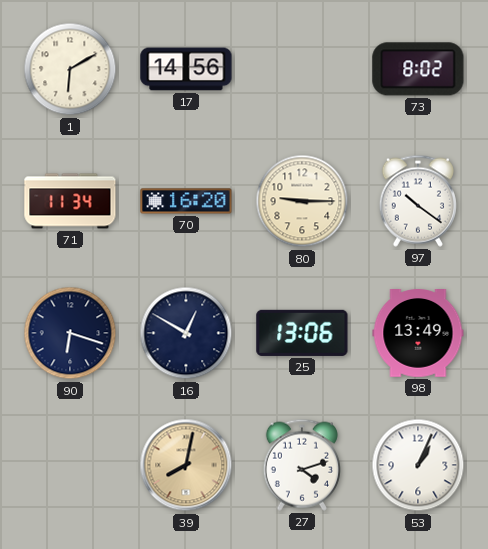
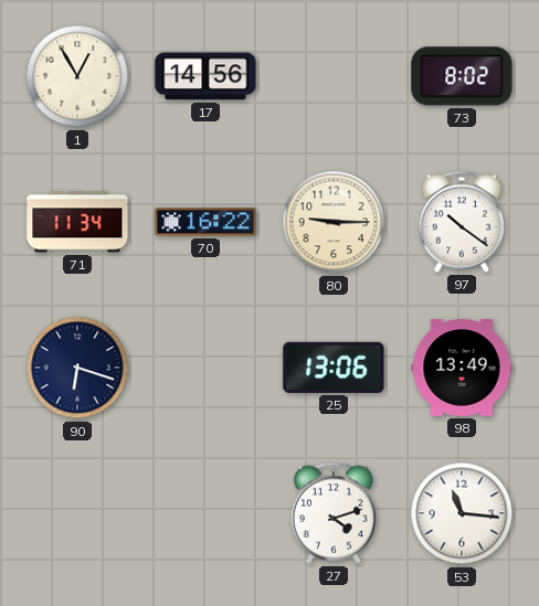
1: 6:10 -> 12:55
70: 16:20 -> 16:22
16: 12:50 -> none
39: 8:02 -> none
53: 1:04 -> 11:16
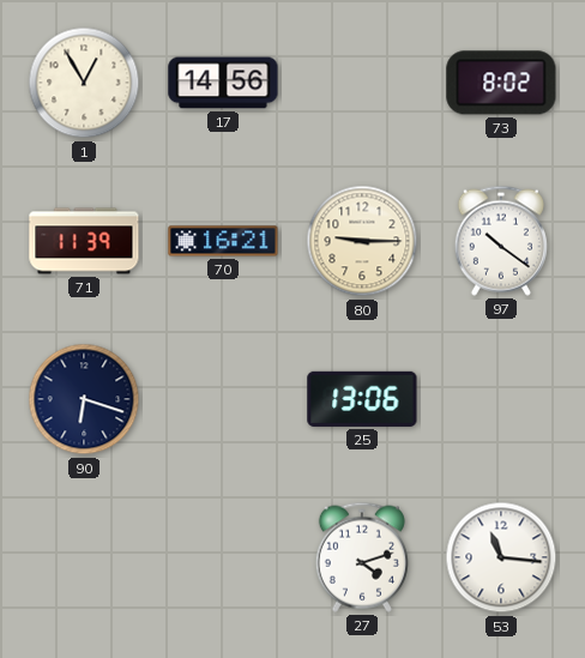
71: 11:34 -> 11:39
70: 16:22 -> 16:21
98: 13:49 -> none
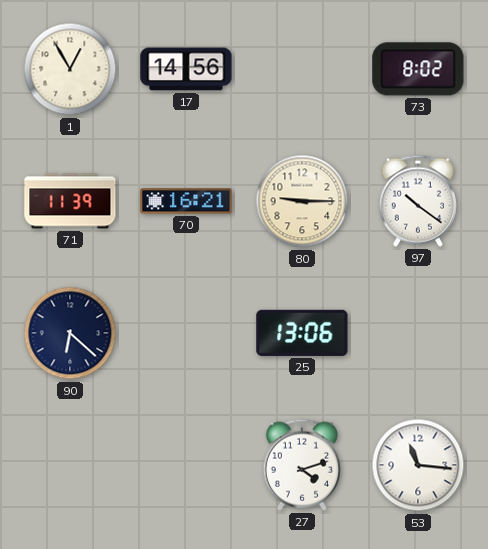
90: 6:18 -> 6:22
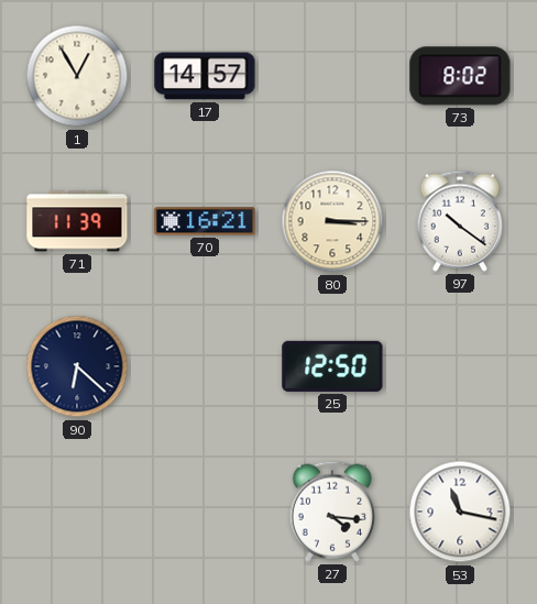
17: 14:56 -> 14:57
80: 9:15 -> 3:15
25: 13:06 -> 12:50
27: 4:12 -> 4:16
53: 11:16 -> 11:17
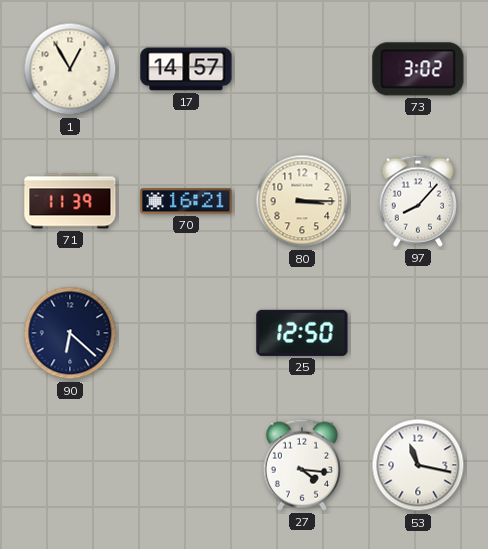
73: 8:02 -> 3:02
97: 10:21 -> 8:07
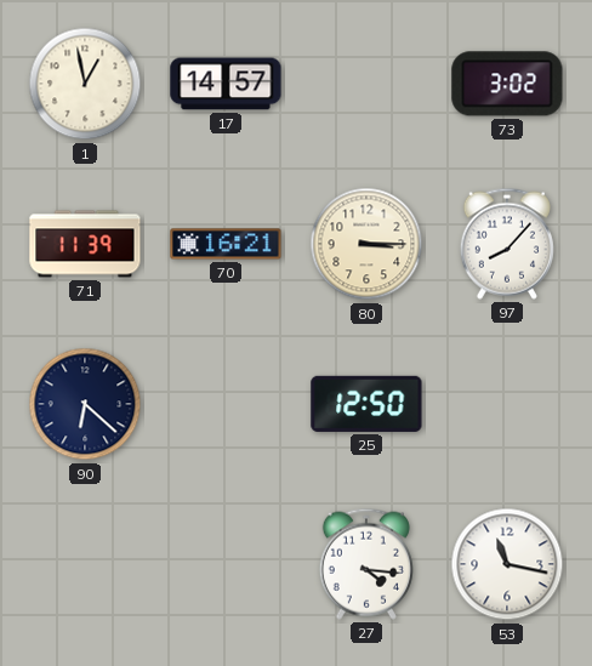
1: 12:55 -> 12:58
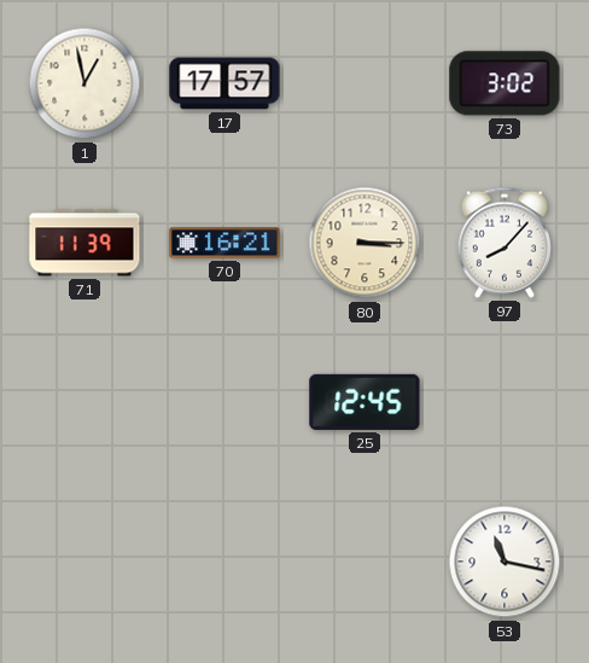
17: 14:57 -> 17:57
90: 6:22 -> none
25: 12:50 -> 12:45
27: 4:16 -> none
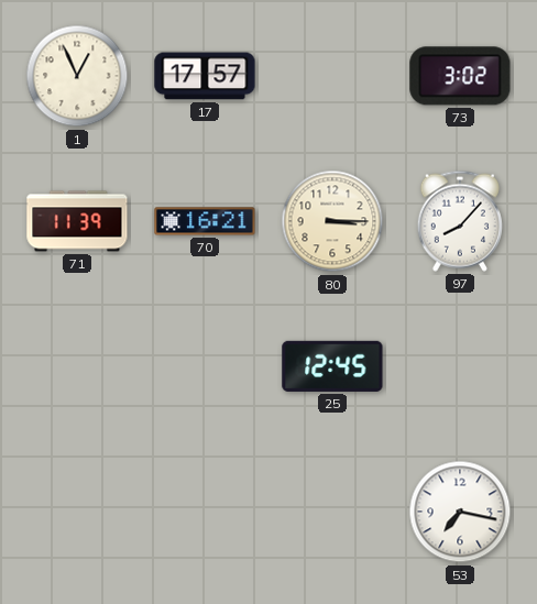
1: 12:58 -> 12:56
53: 11:17 -> 7:17
